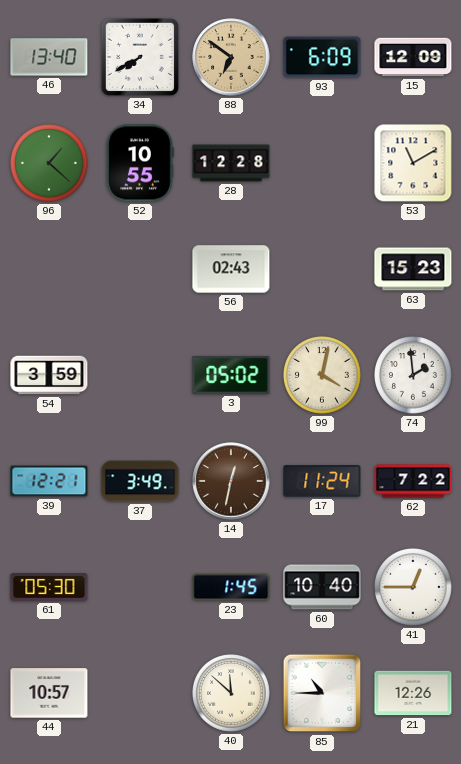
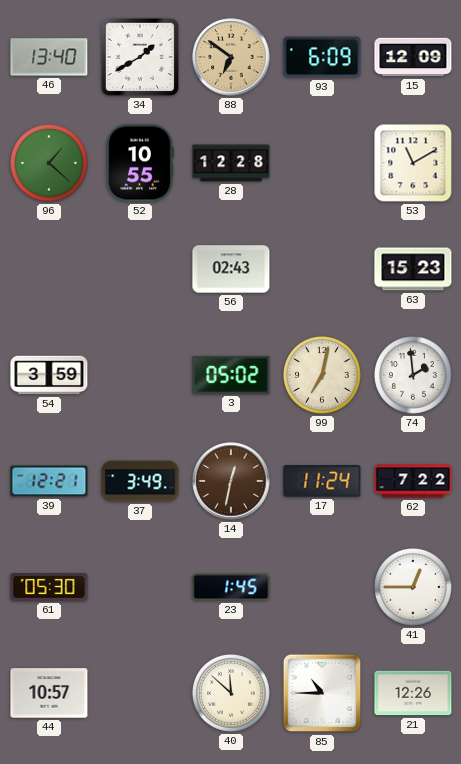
34: 7:40 -> 1:40
99: 4:02 -> 7:02
60: 10:40 -> none
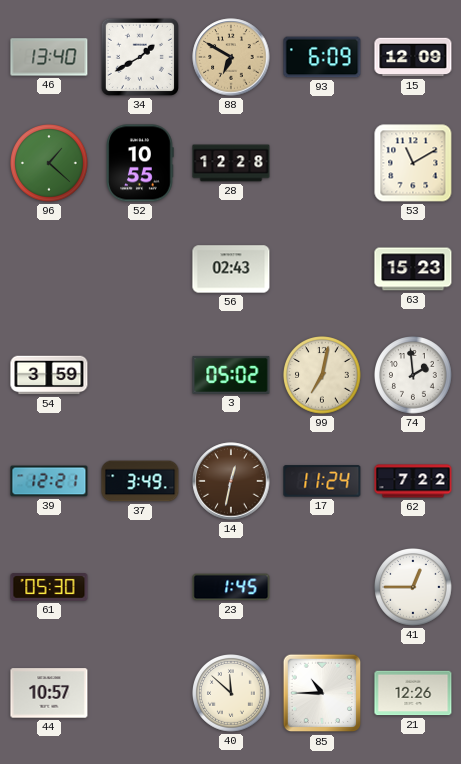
88: 6:51 -> 6:50
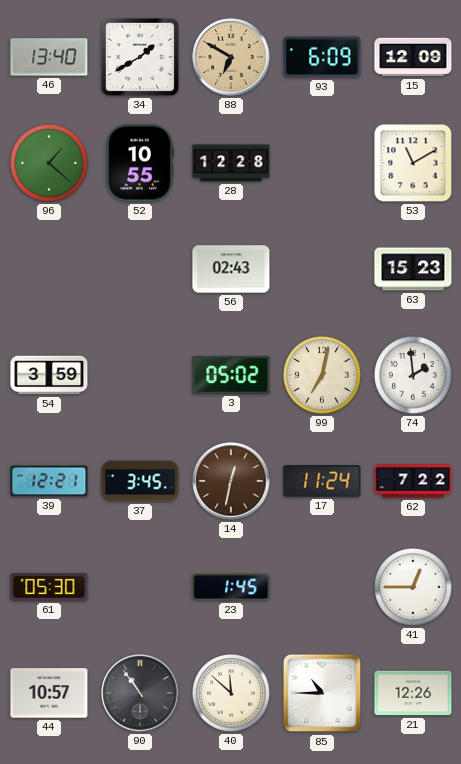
37: 3:49 -> 3:45
90: none -> 10:54
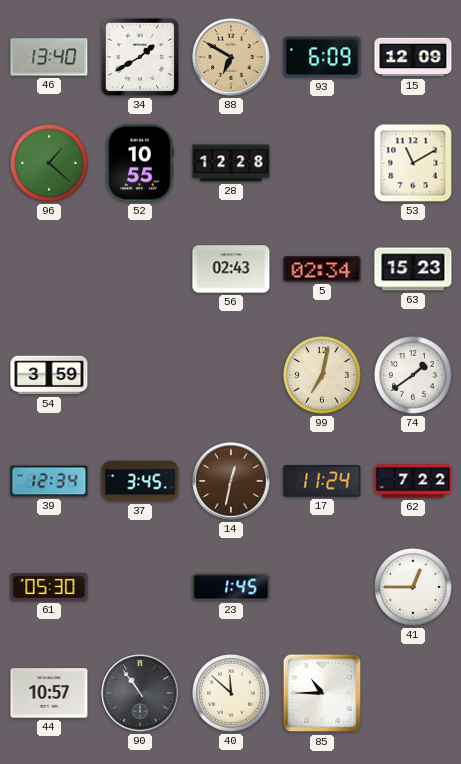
5: none -> 02:34
3: 05:02 -> none
74: 1:59 -> 1:39
39: 12:21 -> 12:34
21: 12:26 -> none
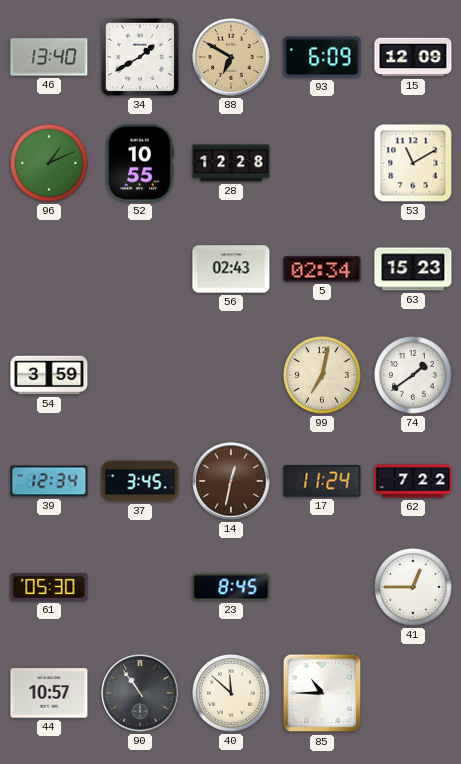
96: 1:22 -> 1:11
23: 1:45 -> 8:45
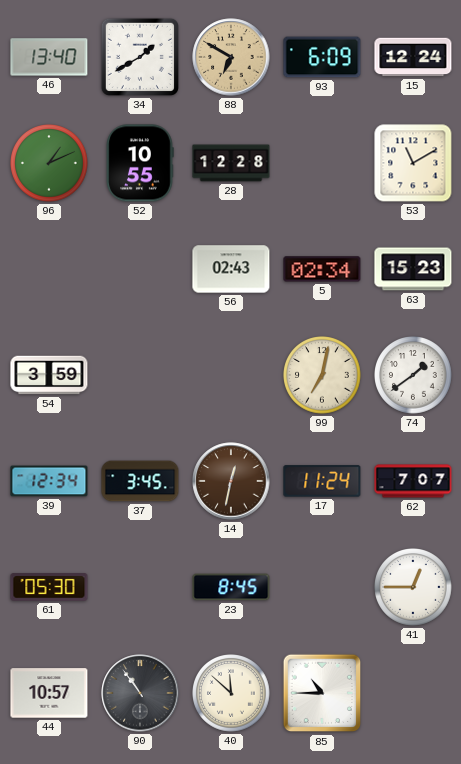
15: 12:09 -> 12:24
62: 7:22 -> 7:07
